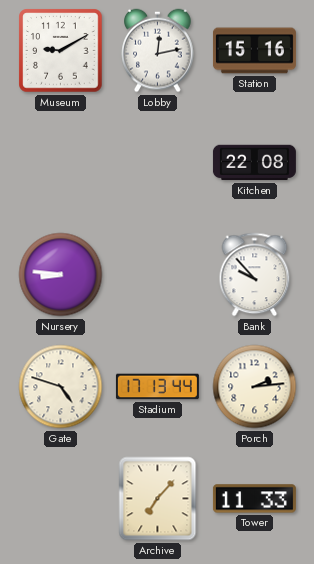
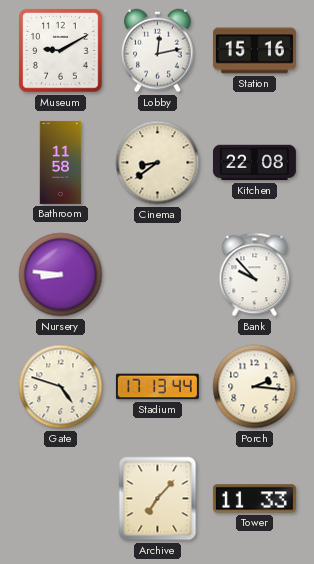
Bathroom: none -> 11:58
Cinema: none -> 8:39
Porch: 2:14 -> 2:16
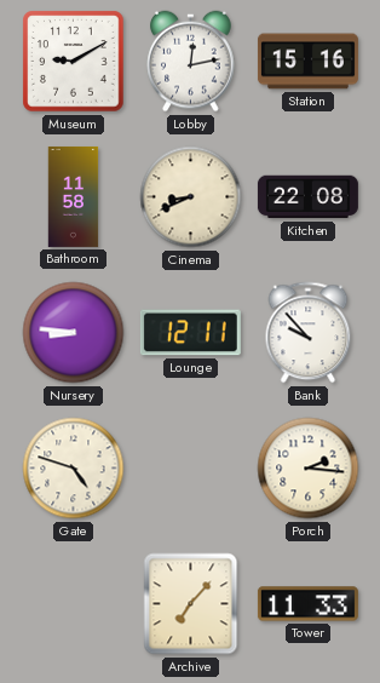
Cinema: 8:39 -> 8:41
Lounge: none -> 12:11
Stadium: 17:13 -> none
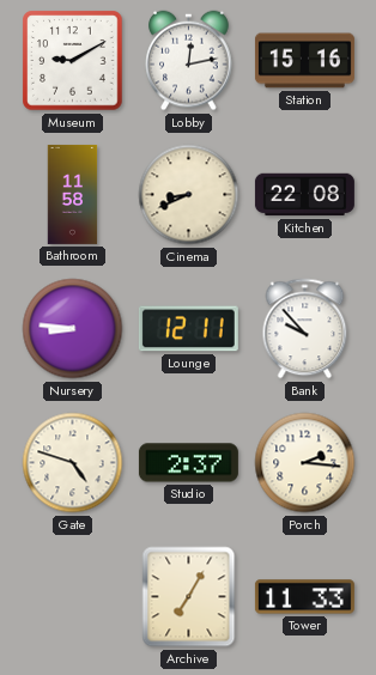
Studio: none -> 2:37
Archive: 7:07 -> 7:05
